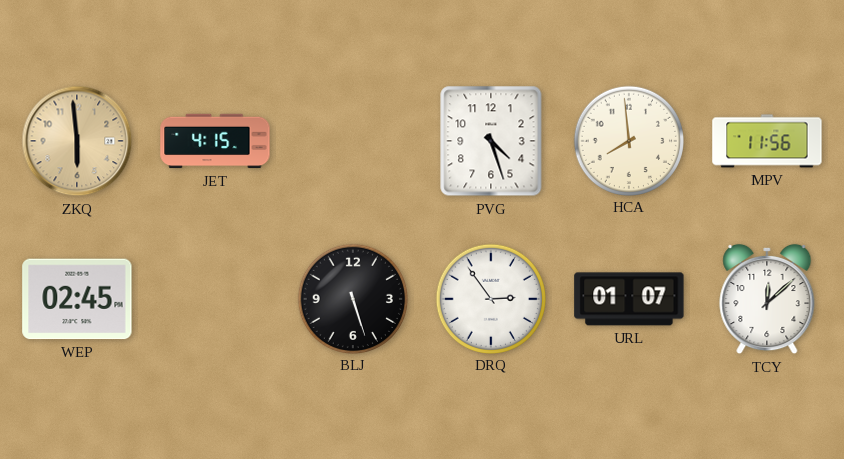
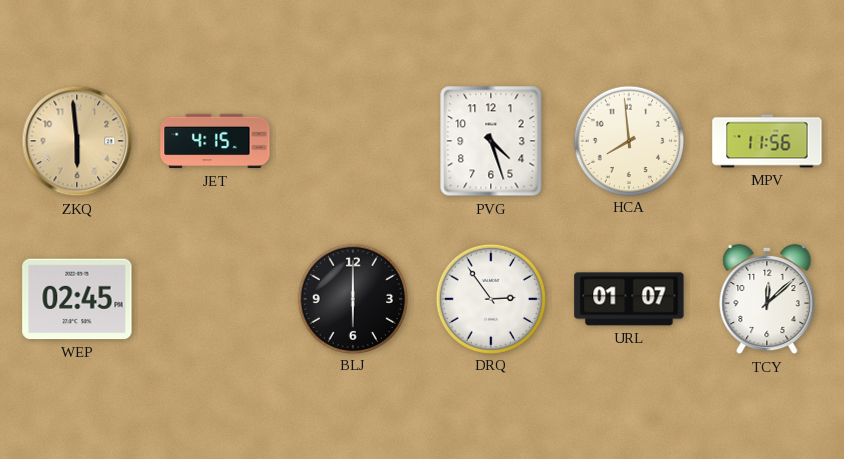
BLJ: 5:27 -> 6:00
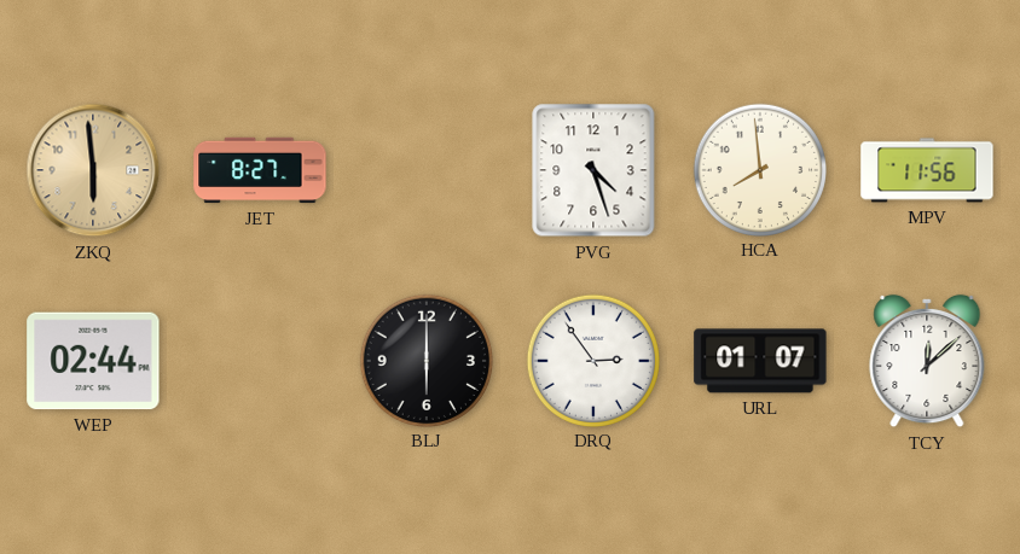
JET: 4:15 -> 8:27
WEP: 02:45 -> 02:44
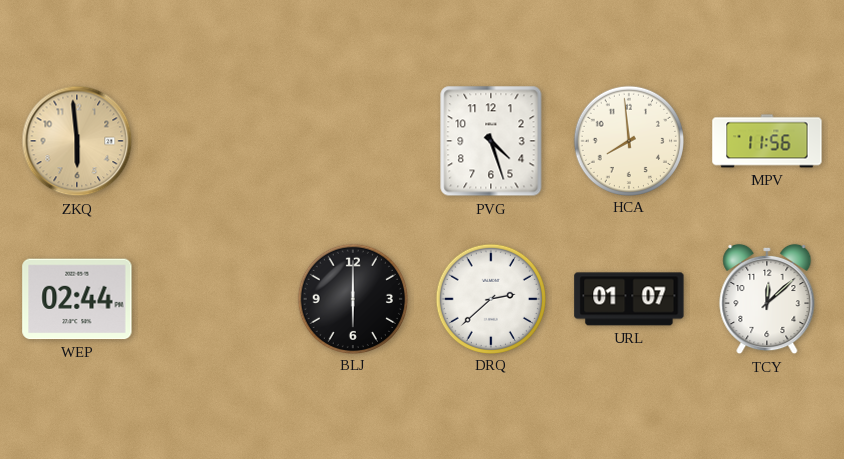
JET: 8:27 -> none
DRQ: 2:54 -> 2:38
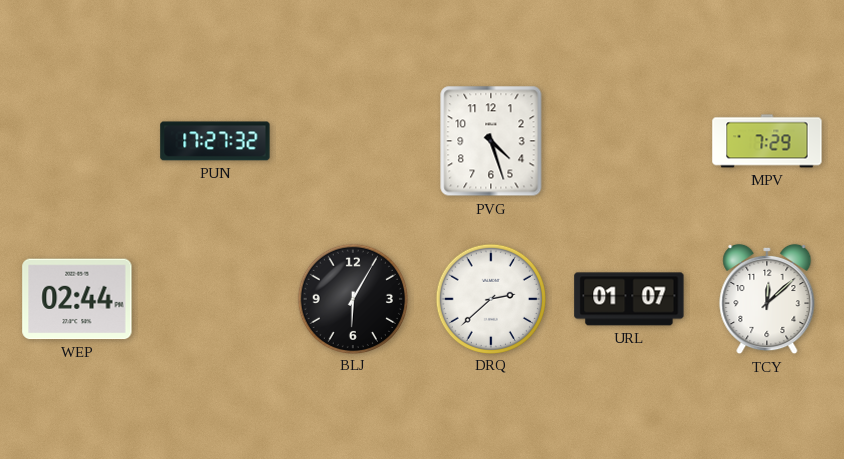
ZKQ: 5:59 -> none
PUN: none -> 17:27
HCA: 7:59 -> none
MPV: 11:56 -> 7:29
BLJ: 6:00 -> 6:05
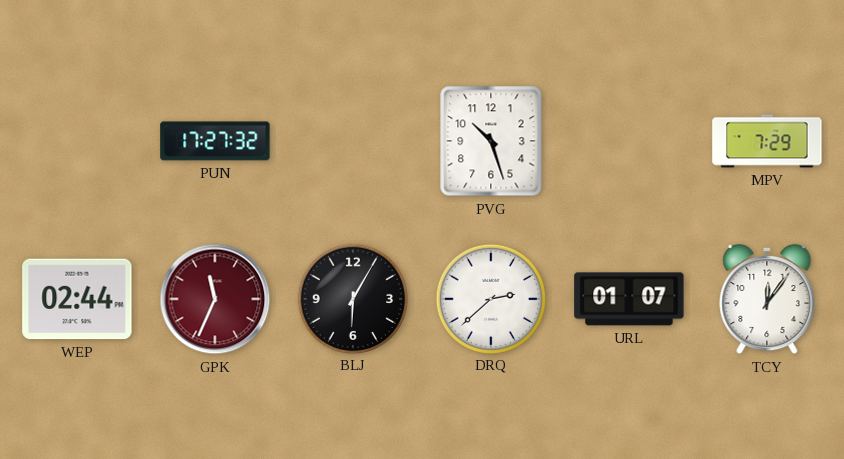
PVG: 4:27 -> 10:27
GPK: none -> 11:34
TCY: 12:08 -> 12:06
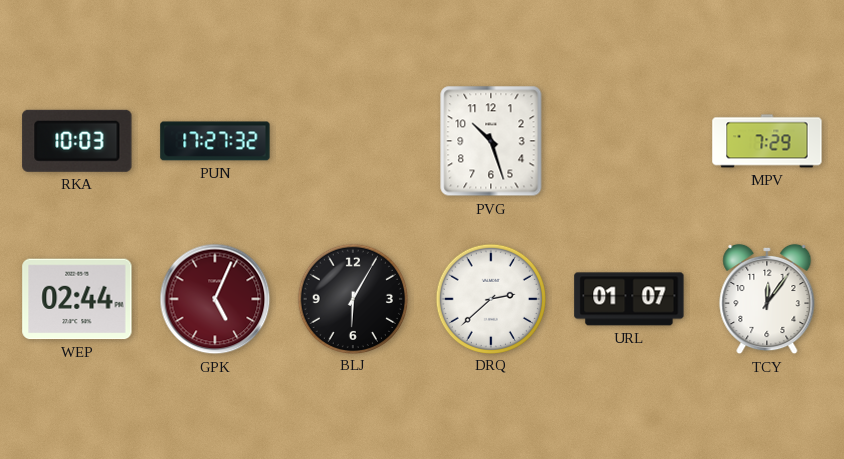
RKA: none -> 10:03
GPK: 11:34 -> 5:04
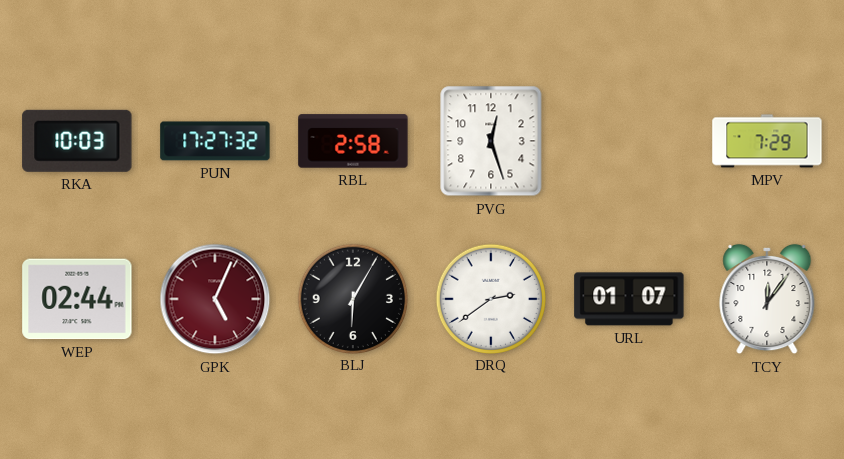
RBL: none -> 2:58
PVG: 10:27 -> 12:27
DRQ: 2:38 -> 2:39
